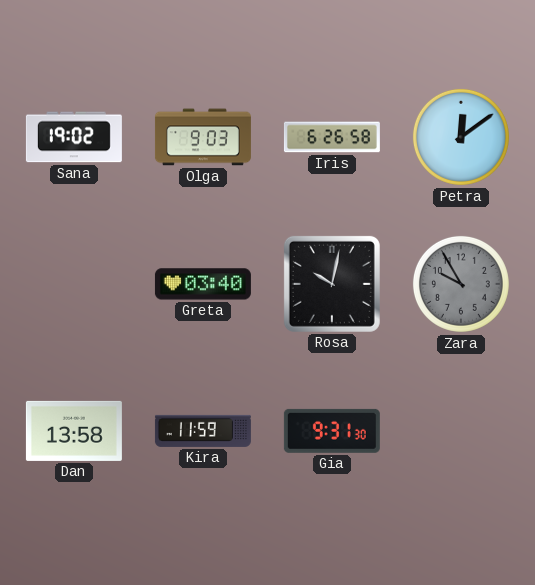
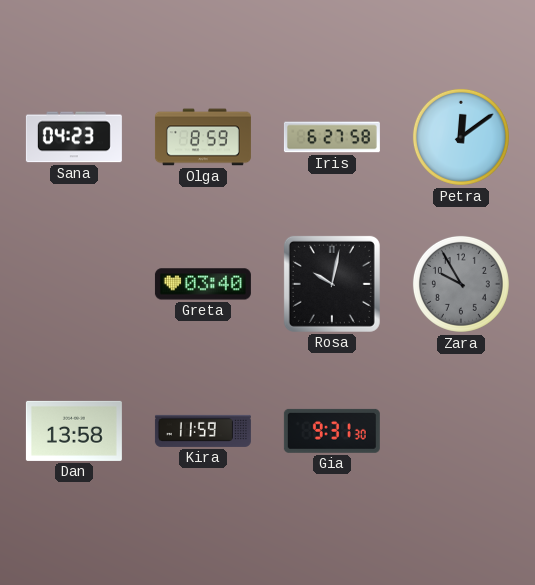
Sana: 19:02 -> 04:23
Olga: 9:03 -> 8:59
Iris: 6:26 -> 6:27
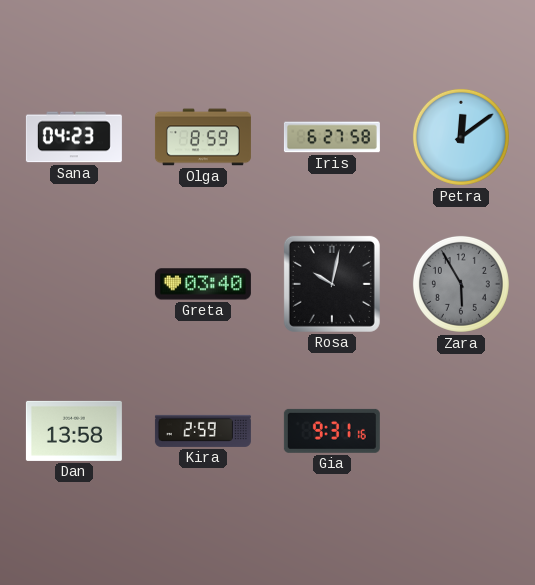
Zara: 9:55 -> 5:55
Kira: 11:59 -> 2:59
Gia: 9:31:30 -> 9:31:16
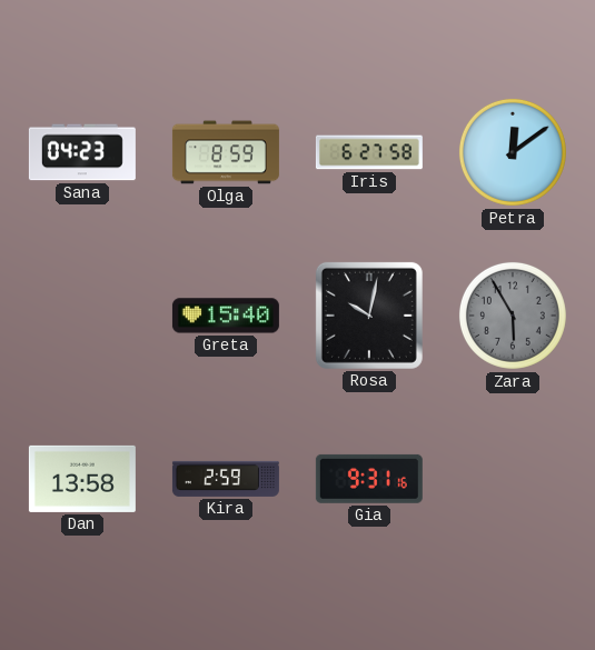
Greta: 03:40 -> 15:40
